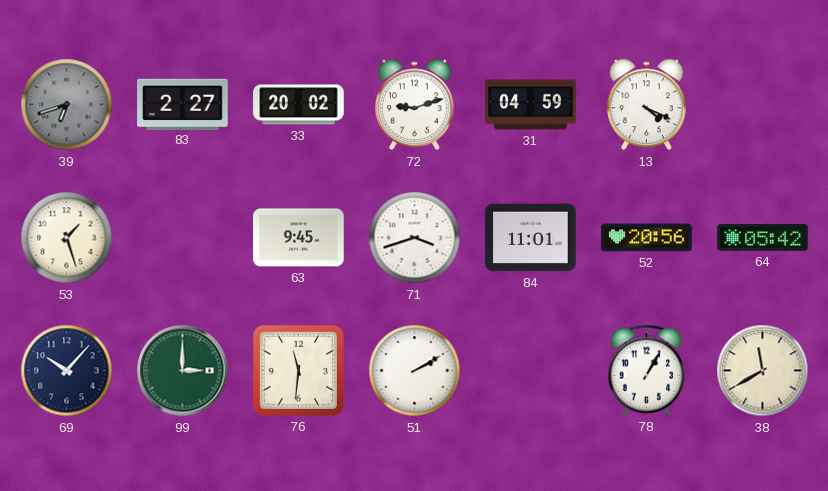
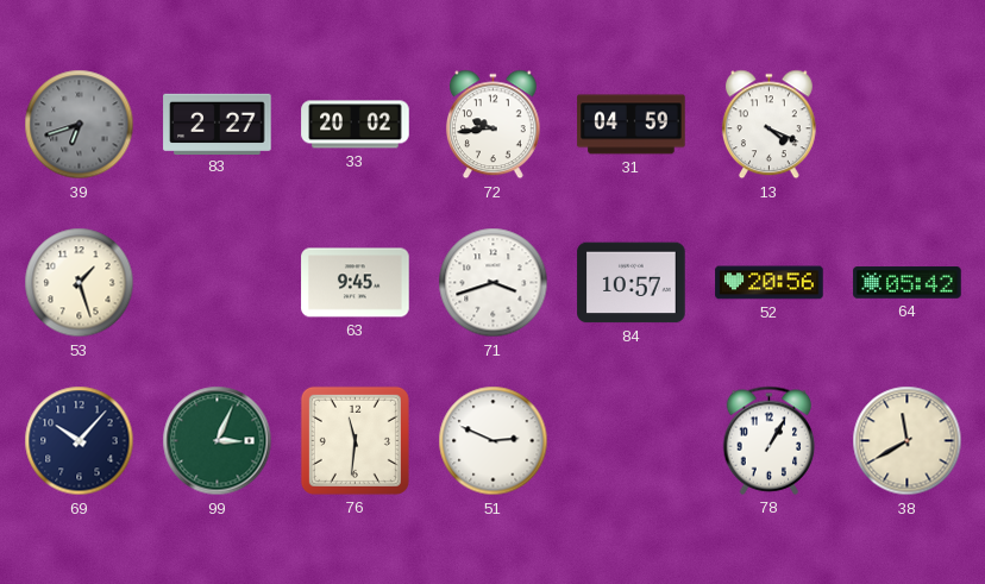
72: 9:12 -> 9:44
84: 11:01 -> 10:57
99: 3:00 -> 3:04
51: 2:10 -> 2:49
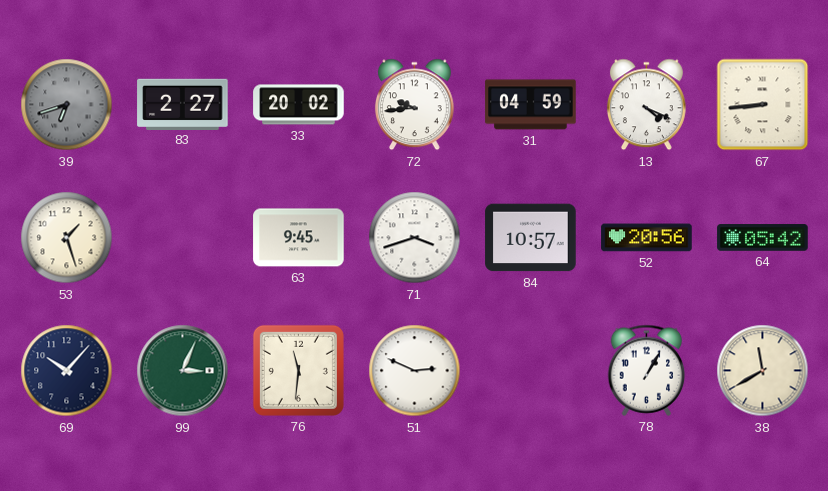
67: none -> 8:44
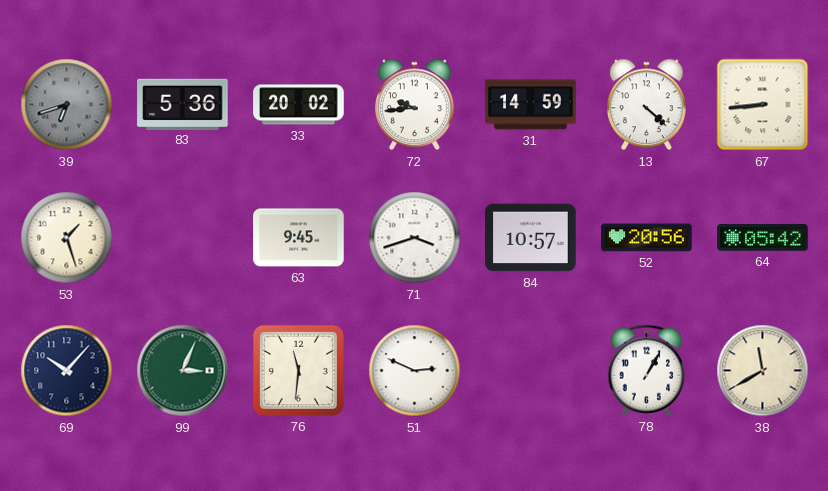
83: 2:27 -> 5:36
31: 04:59 -> 14:59
13: 4:19 -> 4:22
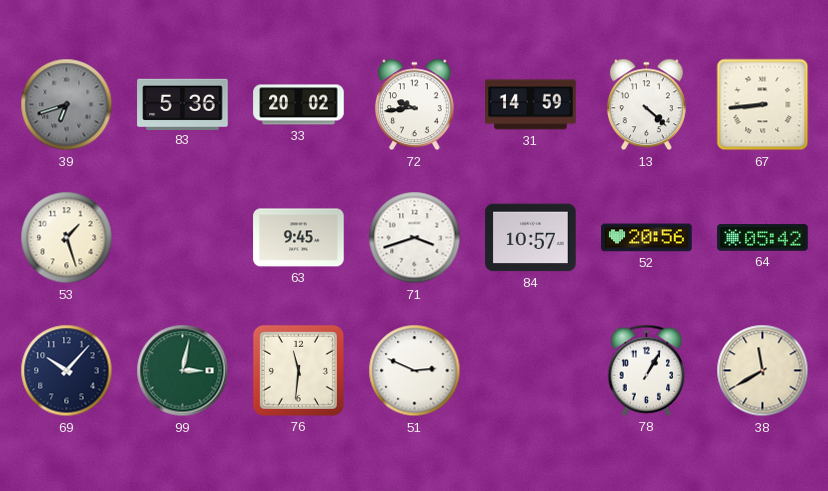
99: 3:04 -> 3:02
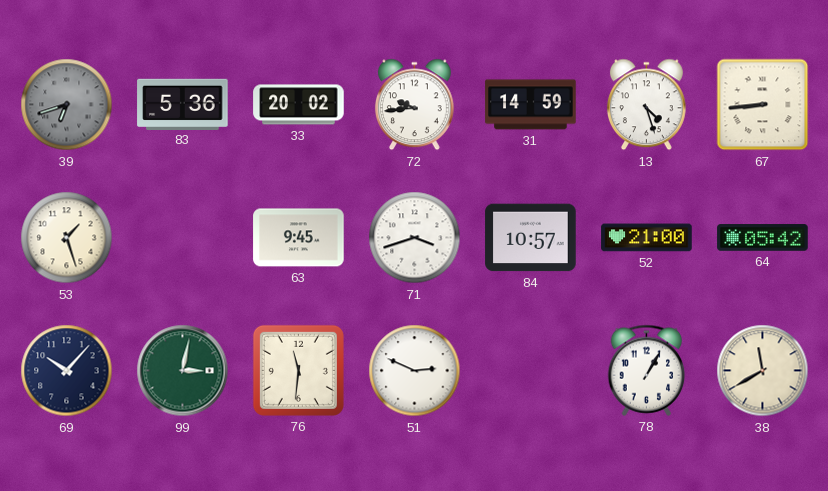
13: 4:22 -> 4:27
52: 20:56 -> 21:00
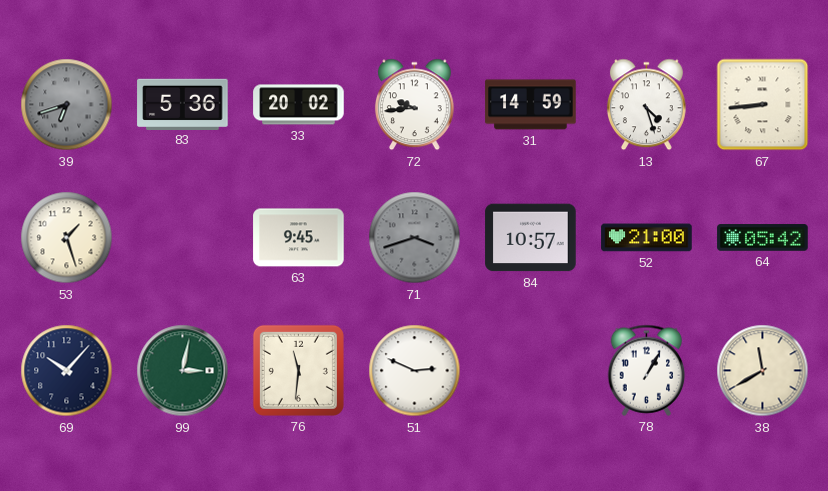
71 dial: white -> grey
